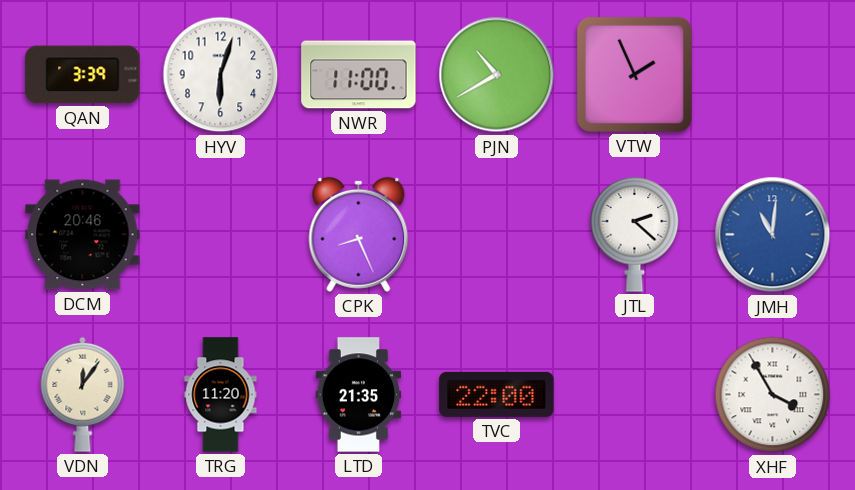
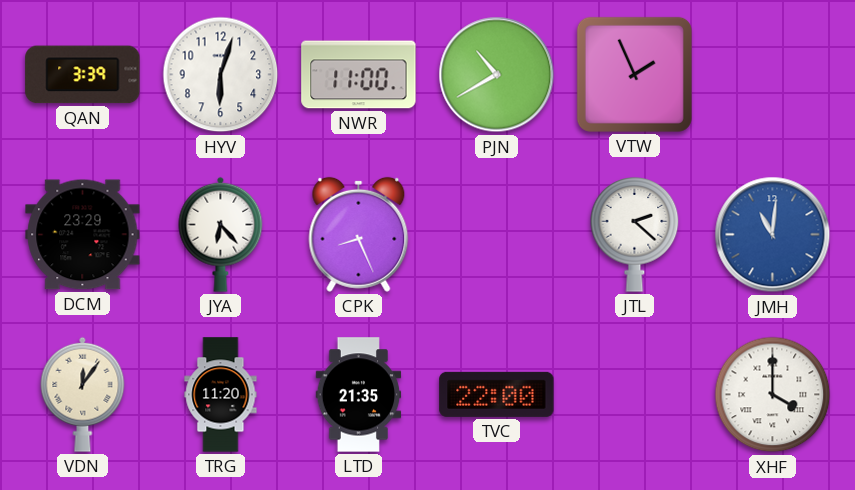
DCM: 20:46 -> 23:29
JYA: none -> 6:23
XHF: 3:55 -> 4:00
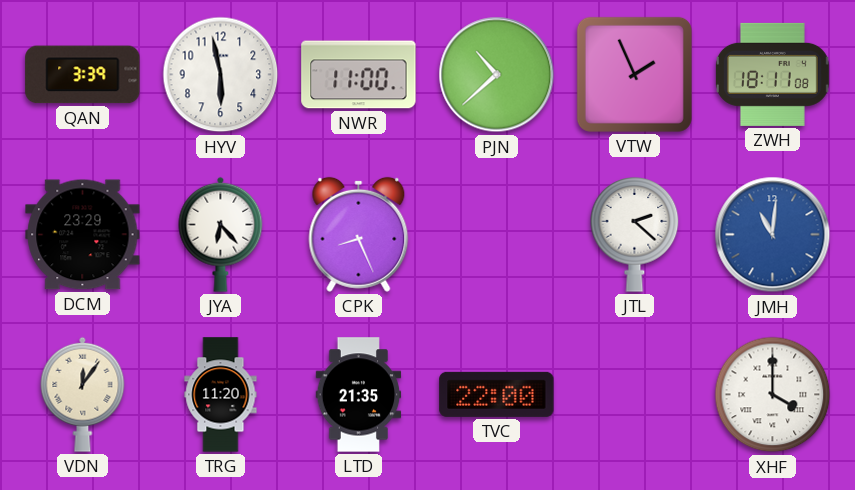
HYV: 6:03 -> 5:58
PJN: 10:40 -> 10:38
ZWH: none -> 18:11
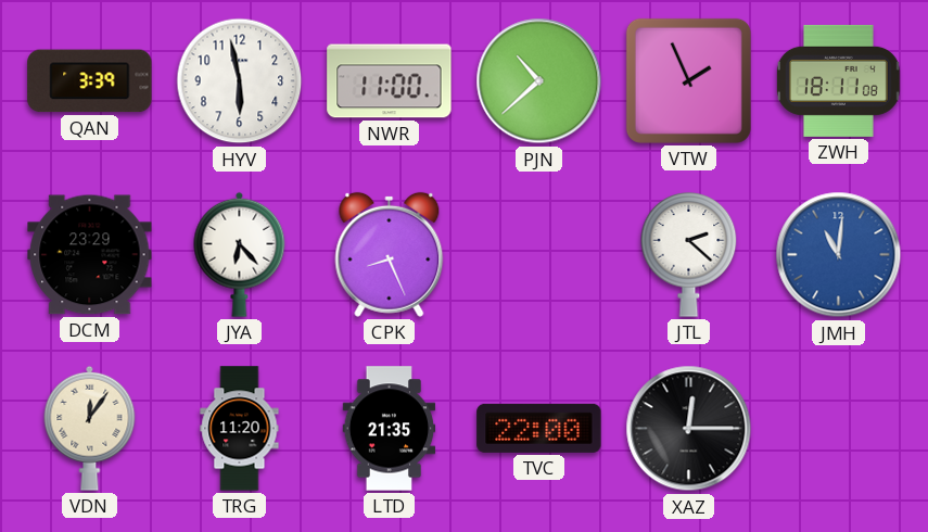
XAZ: none -> 12:15
XHF: 4:00 -> none
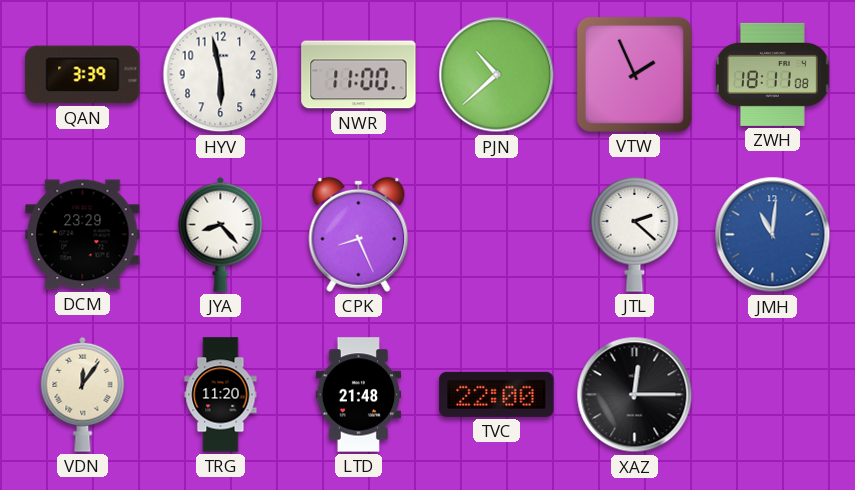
JYA: 6:23 -> 8:23
LTD: 21:35 -> 21:48
